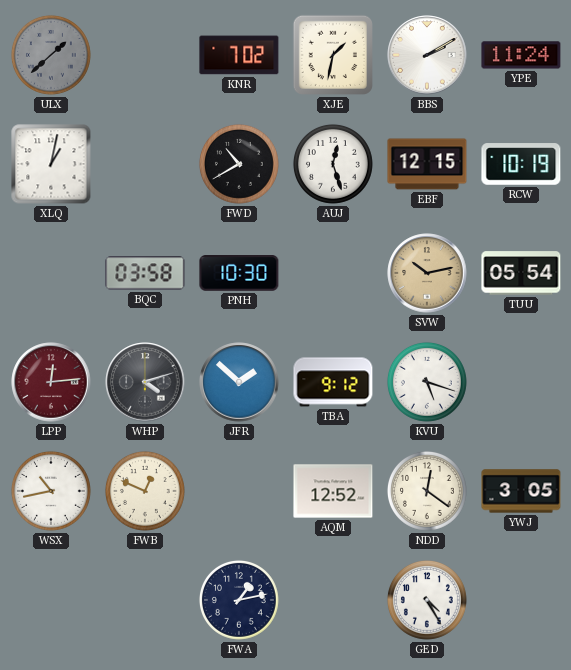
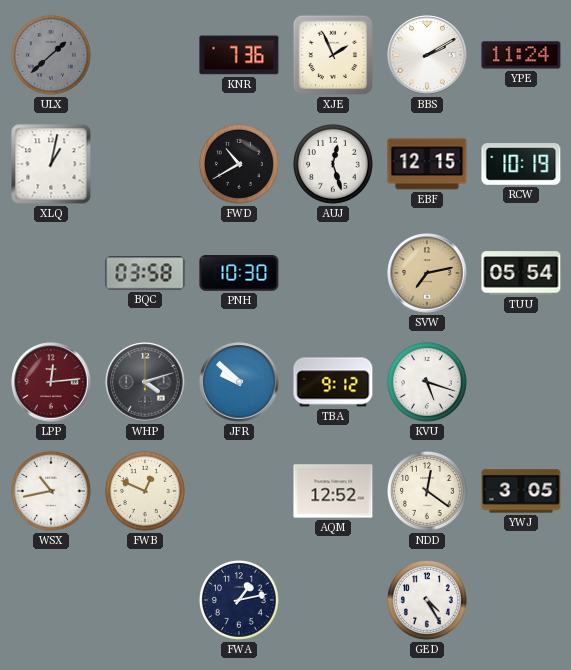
KNR: 7:02 -> 7:36
XJE: 1:32 -> 1:56
SVW: 10:13 -> 7:13
JFR: 1:52 -> 9:52
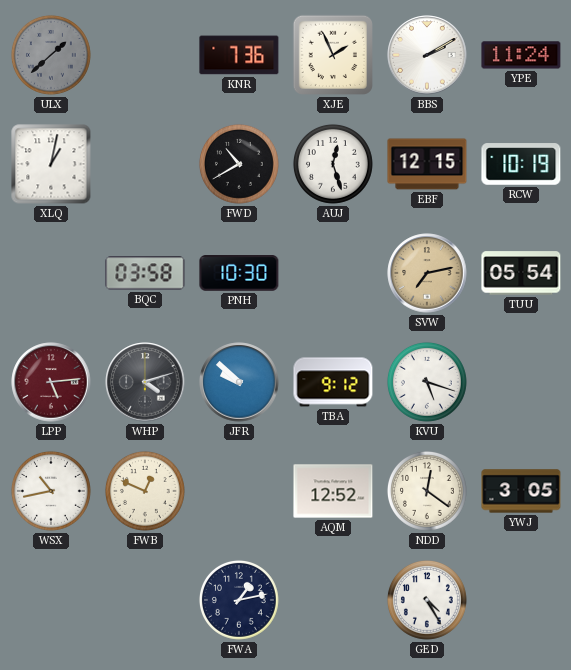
LPP: 12:14 -> 5:14
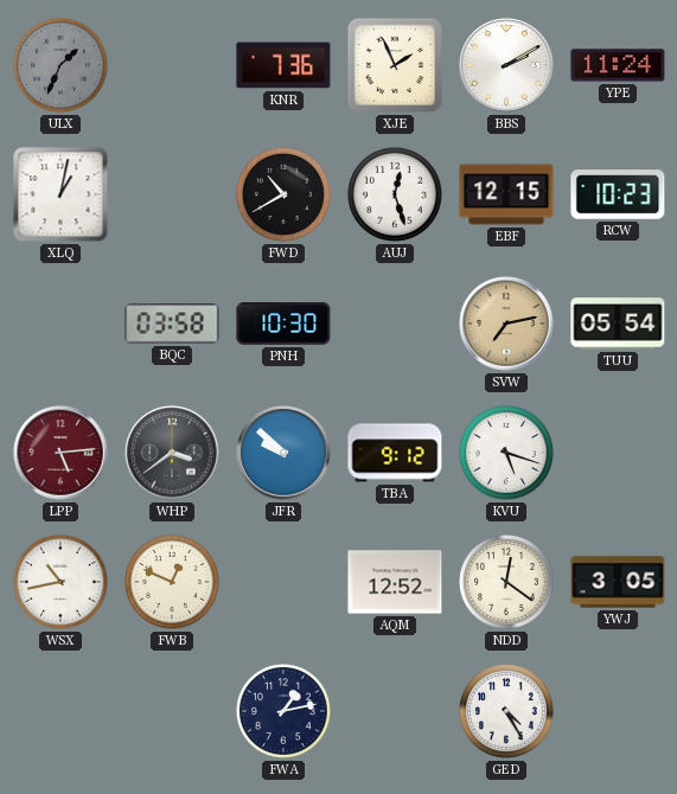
ULX: 1:38 -> 1:34
RCW: 10:19 -> 10:23
WHP: 4:12 -> 3:39
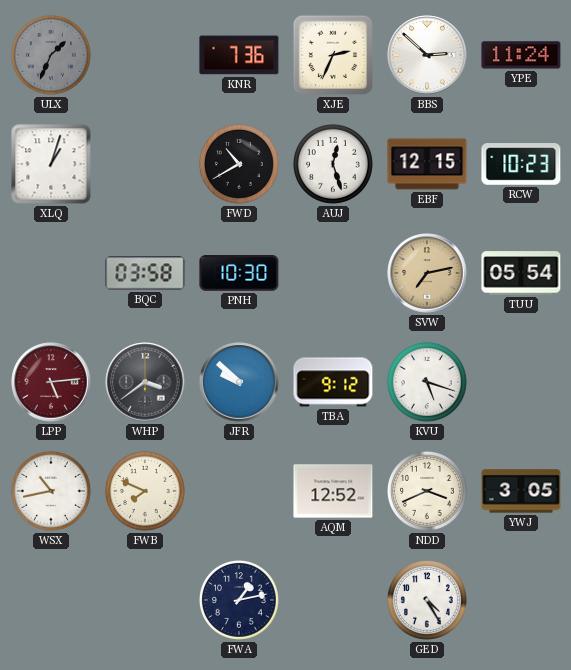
XJE: 1:56 -> 2:34
BBS: 2:10 -> 2:52
XLQ: 1:02 -> 1:03
FWB: 12:49 -> 7:49
NDD: 12:21 -> 3:41
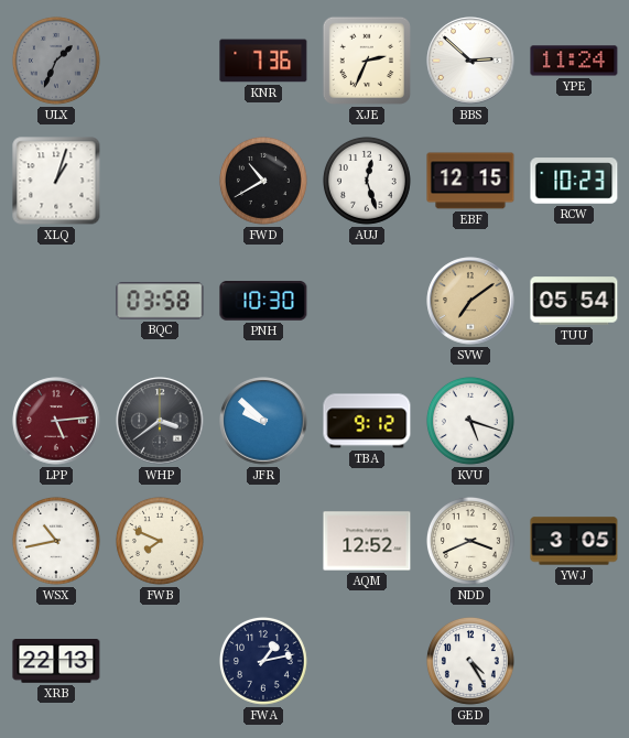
SVW: 7:13 -> 7:09
XRB: none -> 22:13
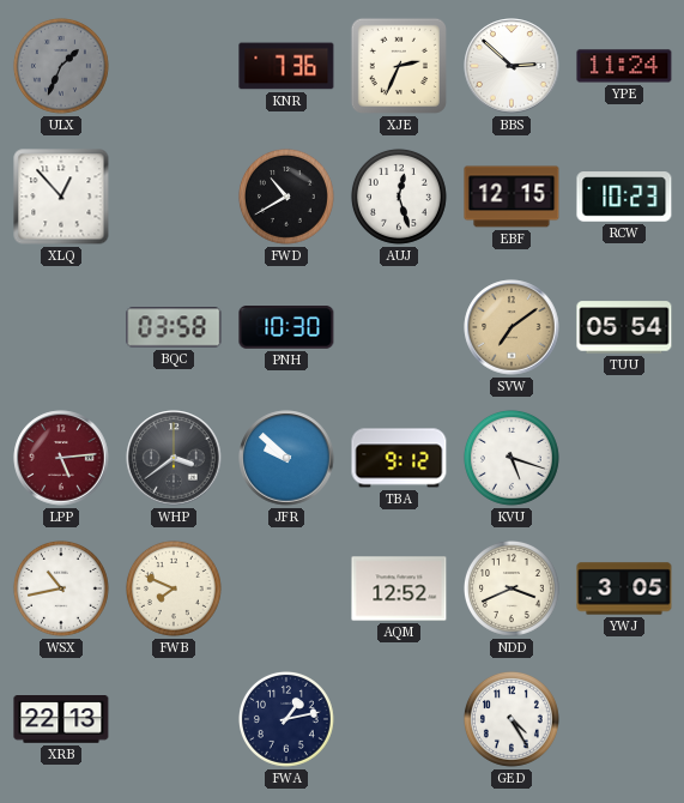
XLQ: 1:03 -> 12:53
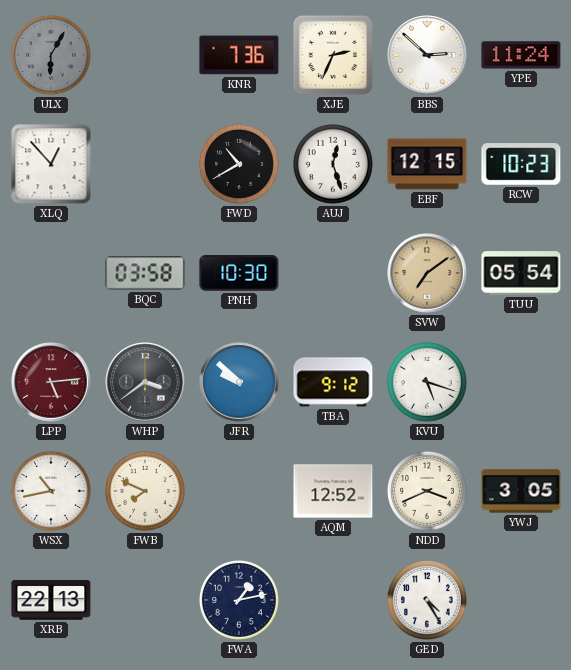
ULX: 1:34 -> 6:05
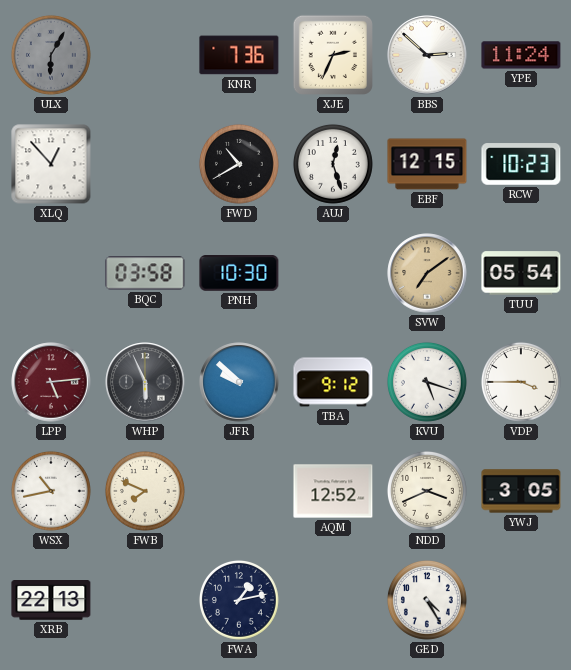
WHP: 3:39 -> 5:56
VDP: none -> 3:45
